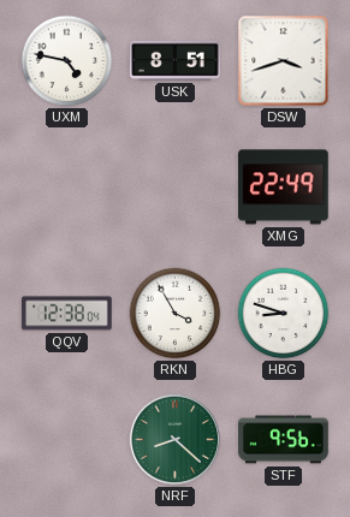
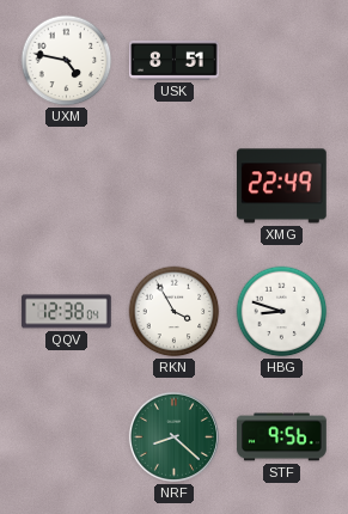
DSW: 3:42 -> none
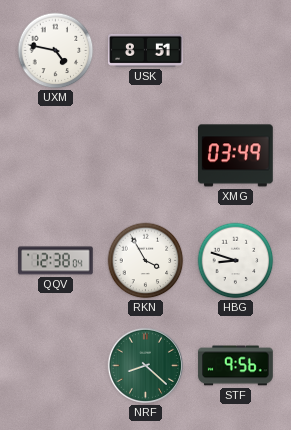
XMG: 22:49 -> 03:49
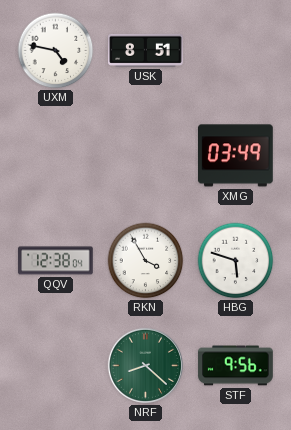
HBG: 8:48 -> 5:48
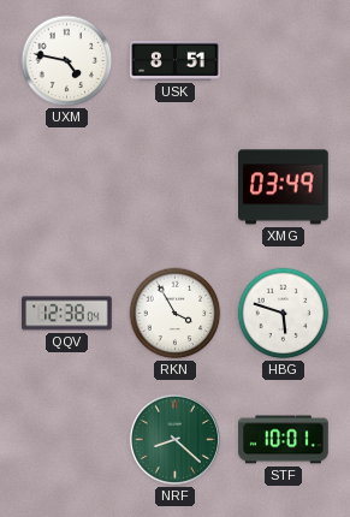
STF: 9:56 -> 10:01
